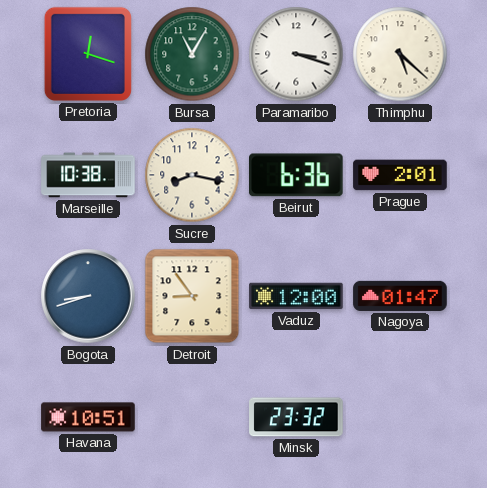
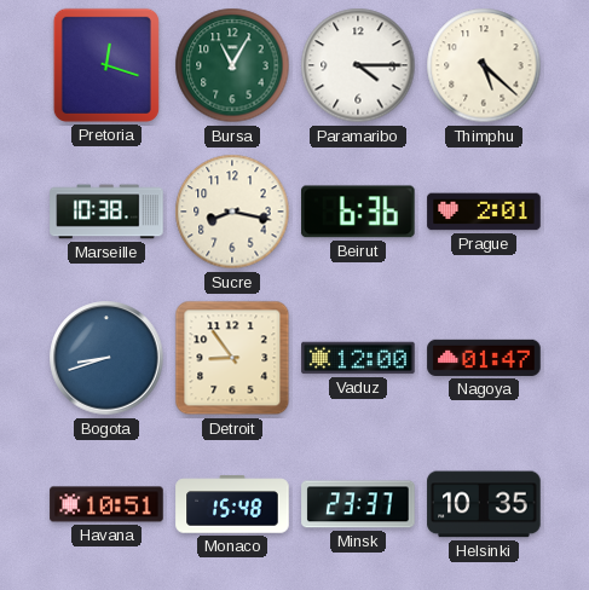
Paramaribo: 3:18 -> 4:15
Monaco: none -> 15:48
Minsk: 23:32 -> 23:37
Helsinki: none -> 10:35
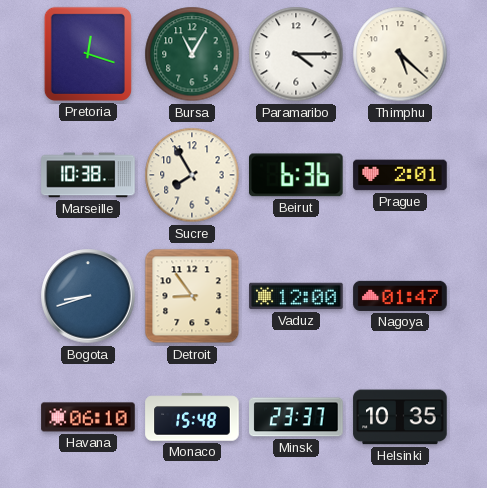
Sucre: 8:17 -> 7:55
Havana: 10:51 -> 06:10
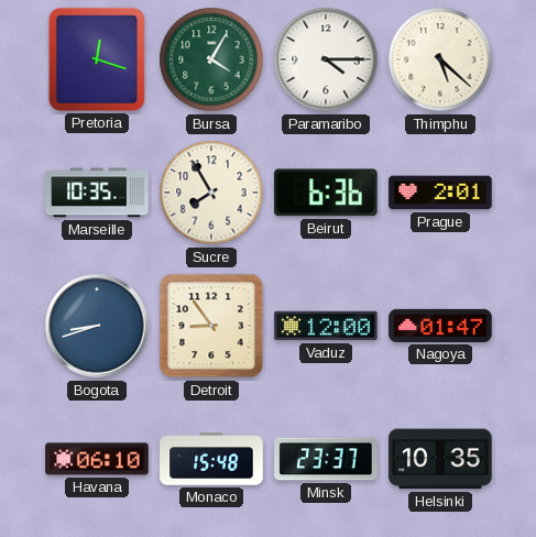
Bursa: 11:05 -> 4:05
Marseille: 10:38 -> 10:35
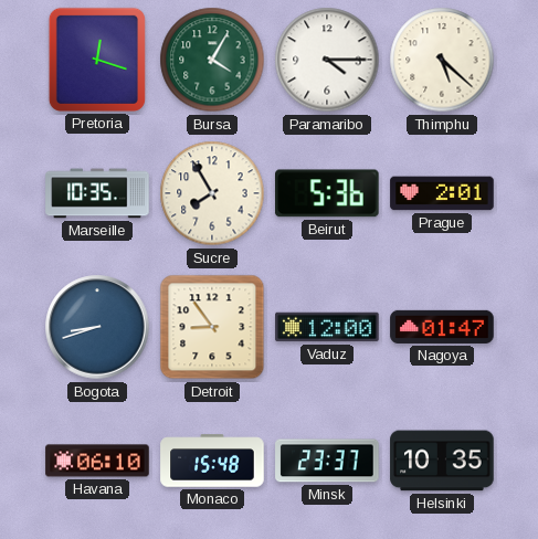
Beirut: 6:36 -> 5:36
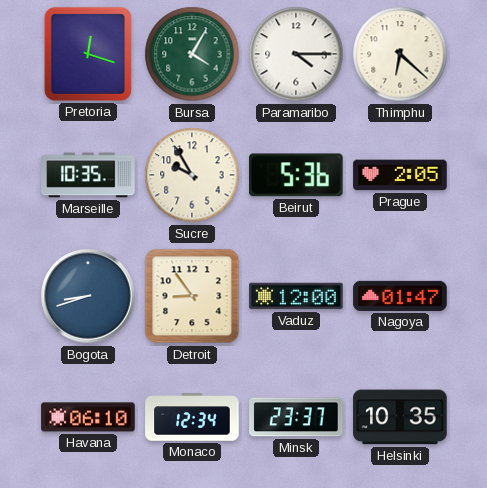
Thimphu: 5:22 -> 6:22
Sucre: 7:55 -> 9:55
Prague: 2:01 -> 2:05
Monaco: 15:48 -> 12:34
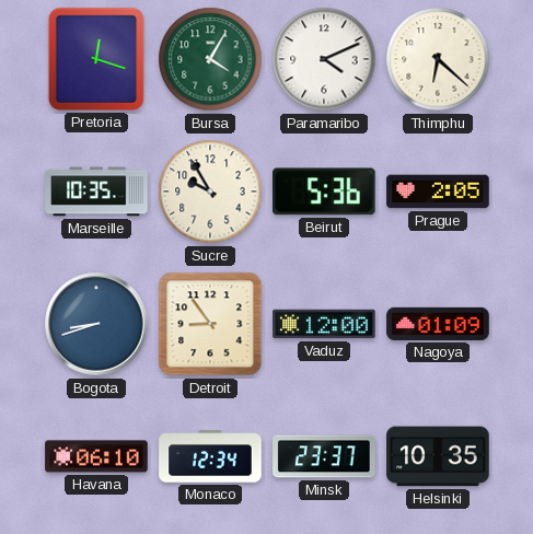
Paramaribo: 4:15 -> 4:11
Nagoya: 01:47 -> 01:09
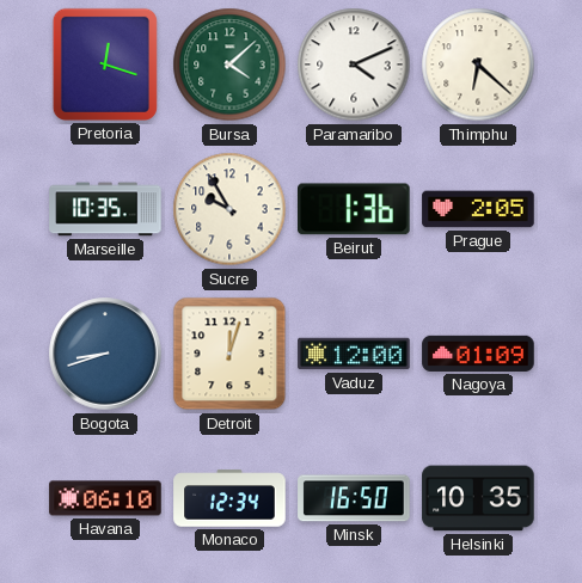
Bursa: 4:05 -> 4:08
Beirut: 5:36 -> 1:36
Detroit: 8:54 -> 12:03
Minsk: 23:37 -> 16:50
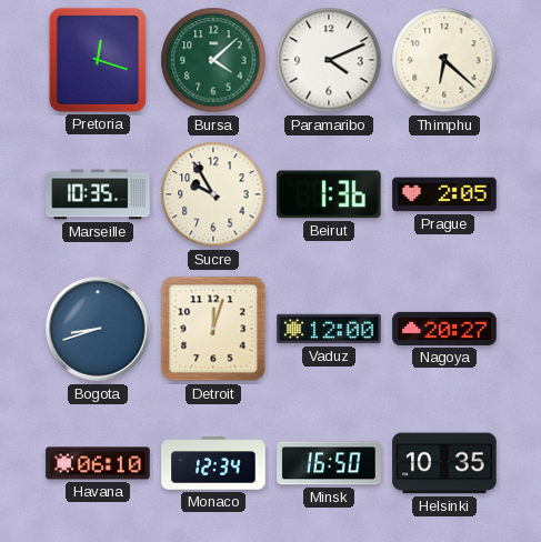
Nagoya: 01:09 -> 20:27
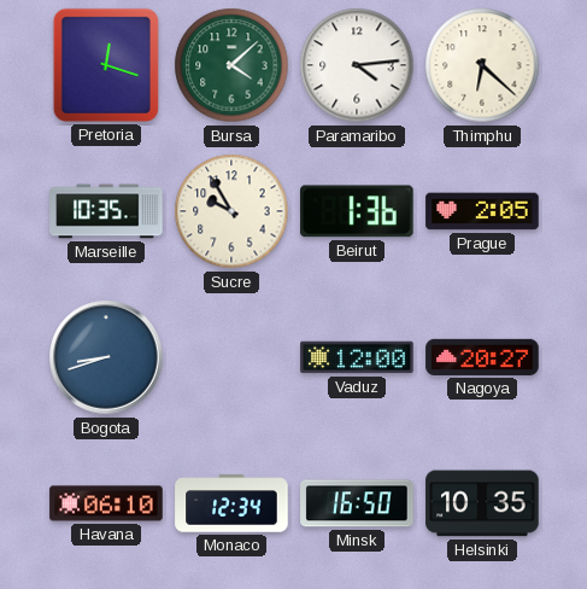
Paramaribo: 4:11 -> 4:14
Detroit: 12:03 -> none
